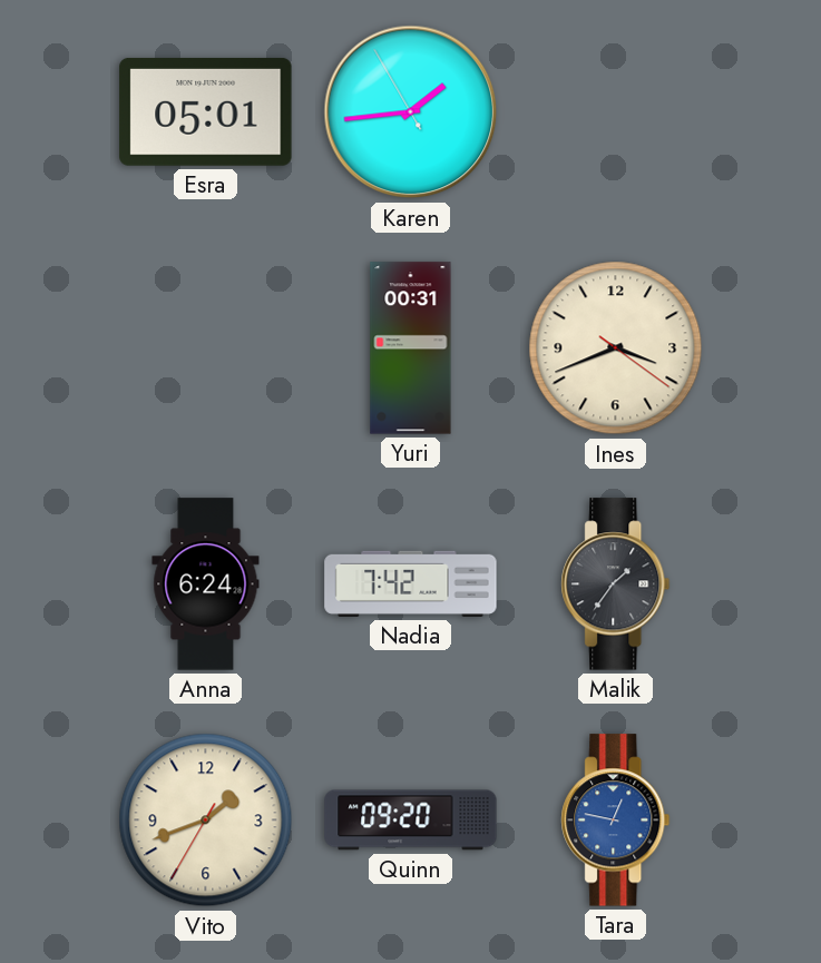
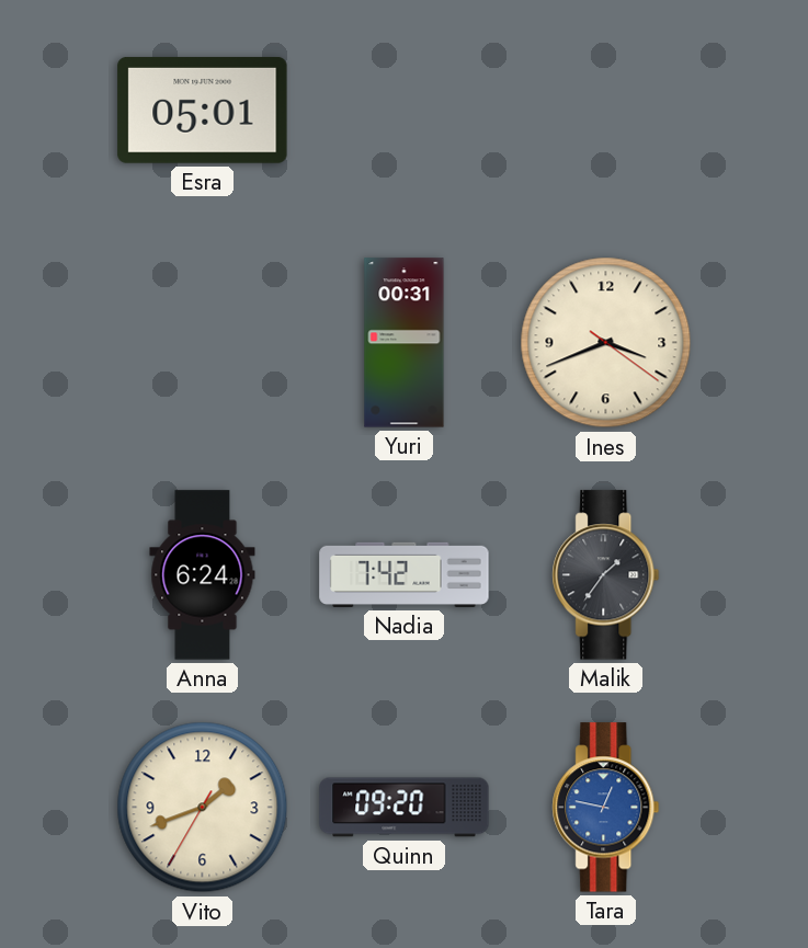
Karen: 1:43 -> none
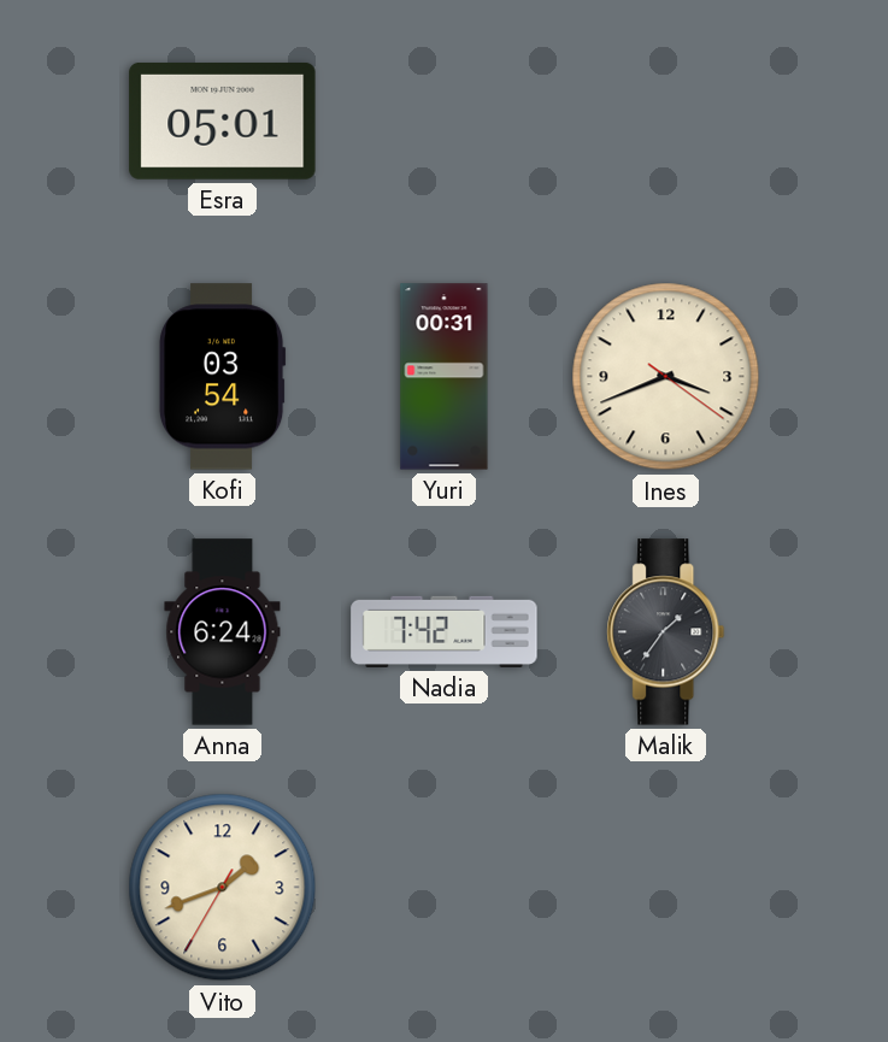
Kofi: none -> 03:54
Quinn: 09:20 -> none
Tara: 12:47 -> none
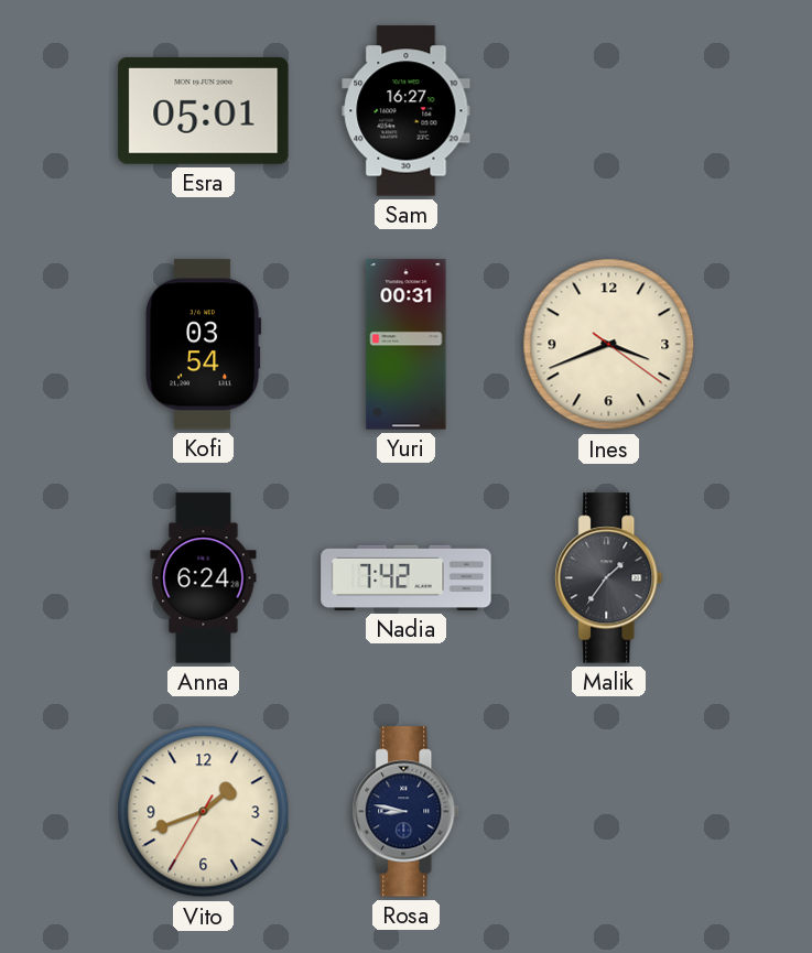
Sam: none -> 16:27
Rosa: none -> 8:47
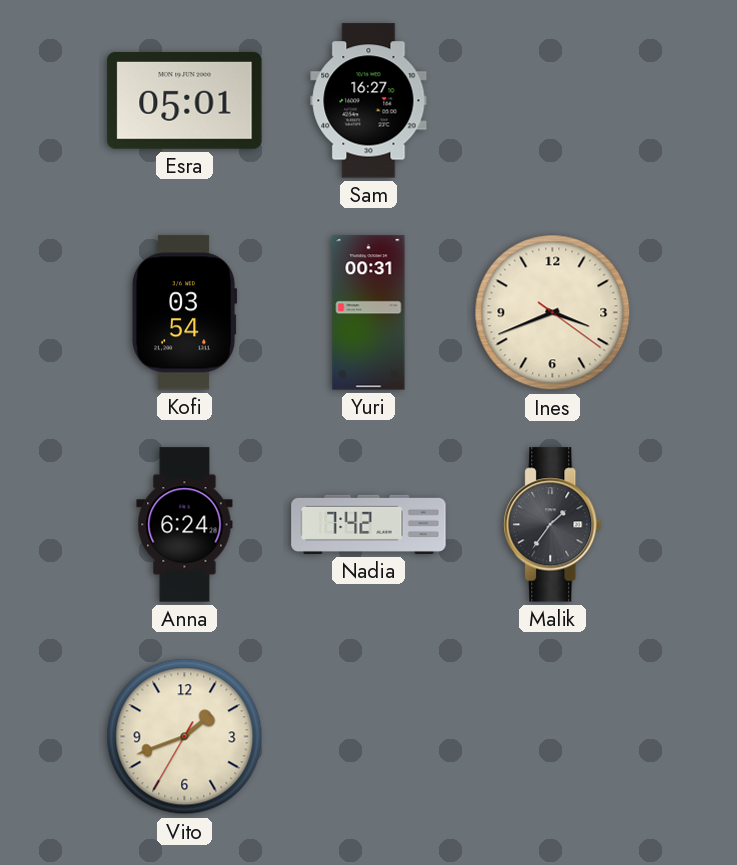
Rosa: 8:47 -> none
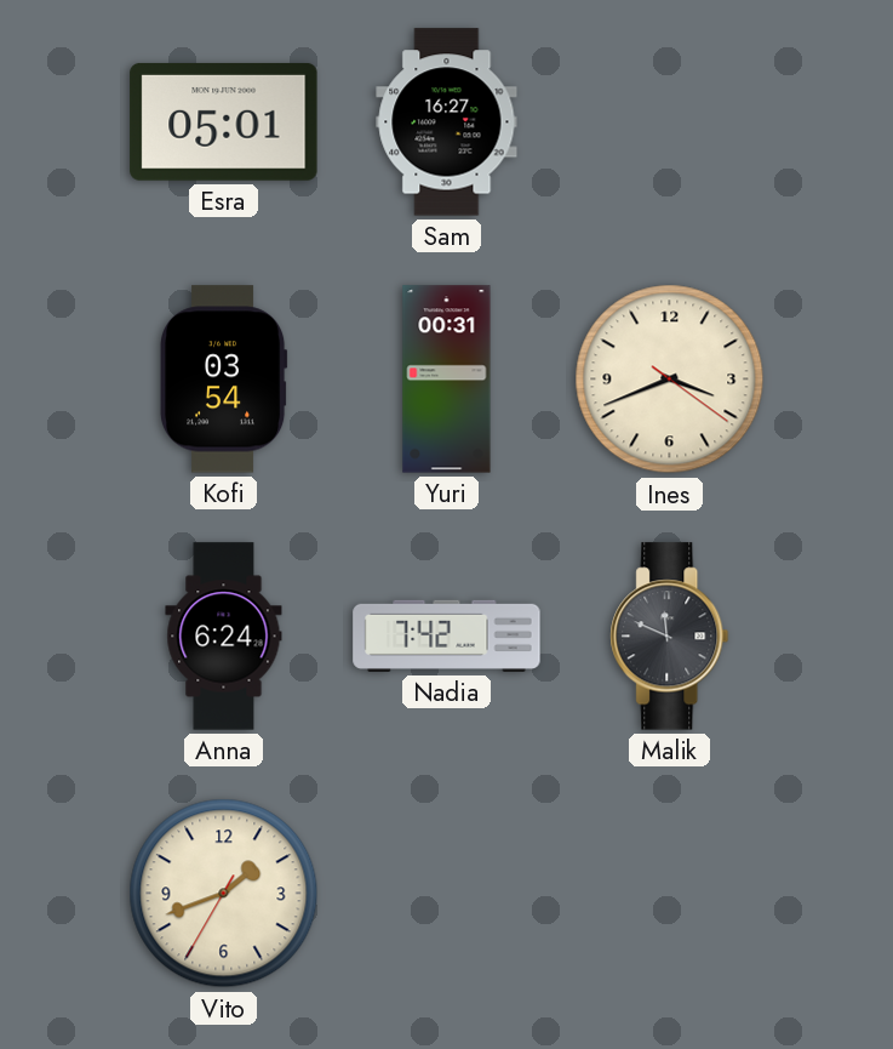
Malik: 1:36 -> 11:49
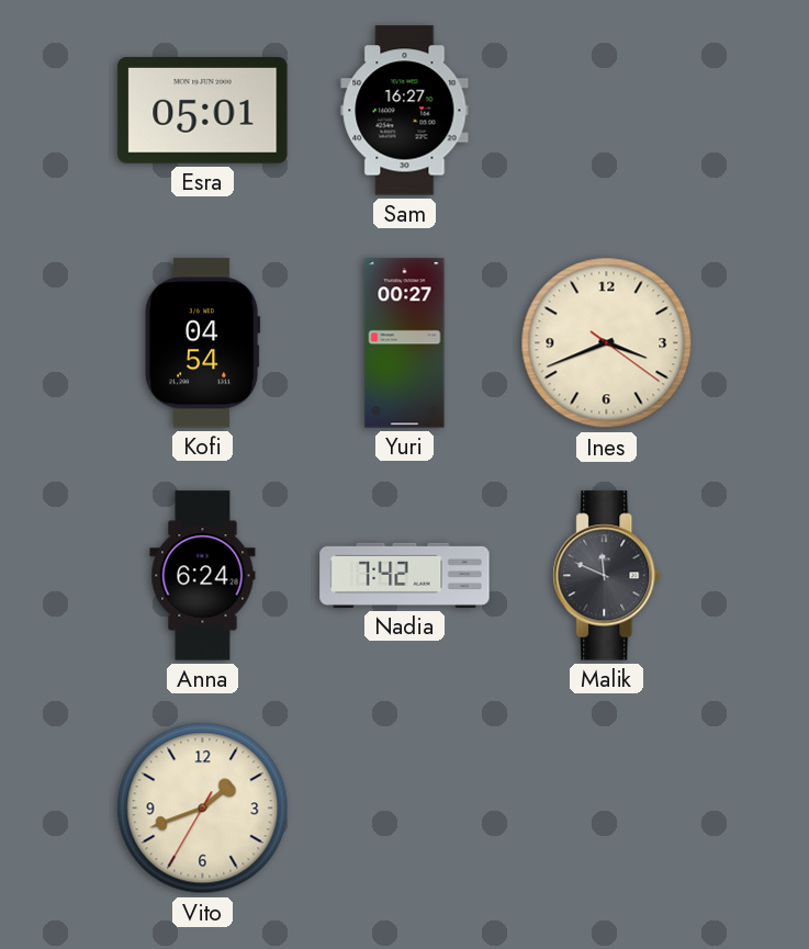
Kofi: 03:54 -> 04:54
Yuri: 00:31 -> 00:27
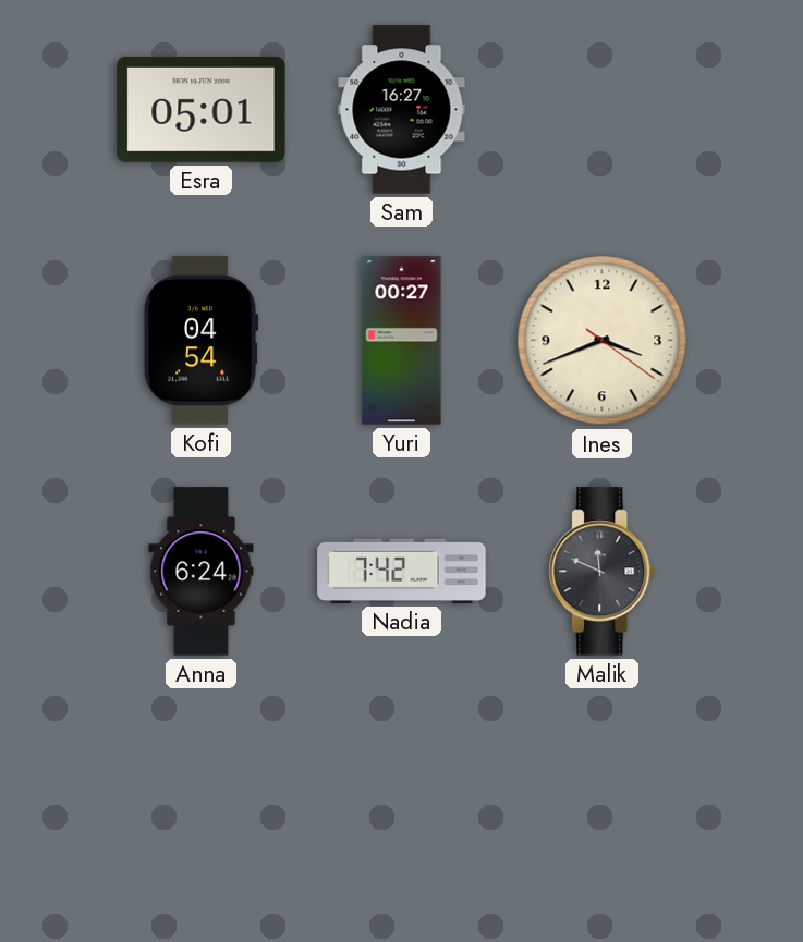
Vito: 1:41 -> none
